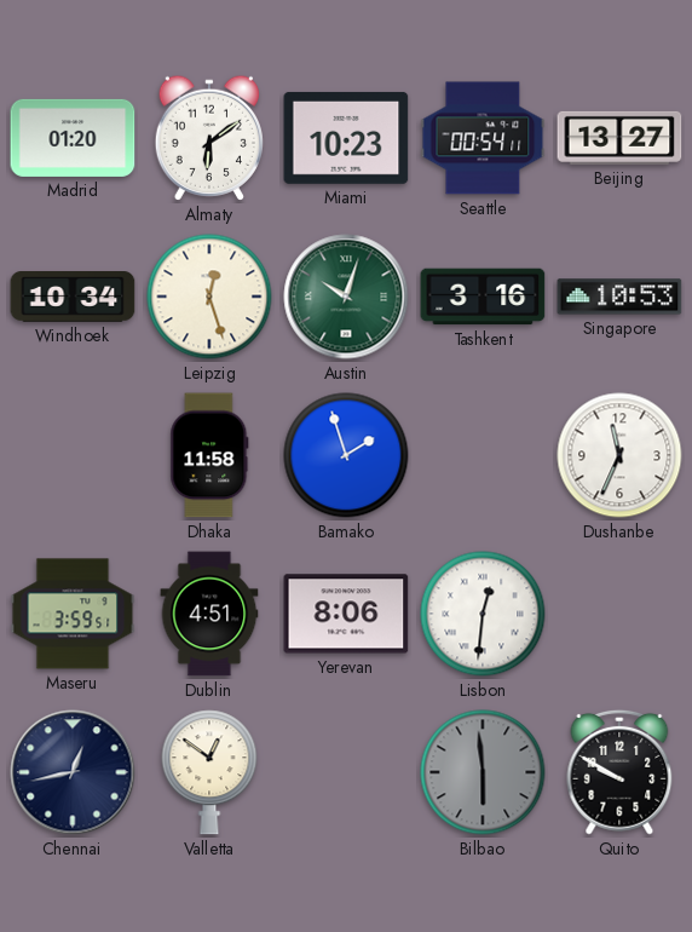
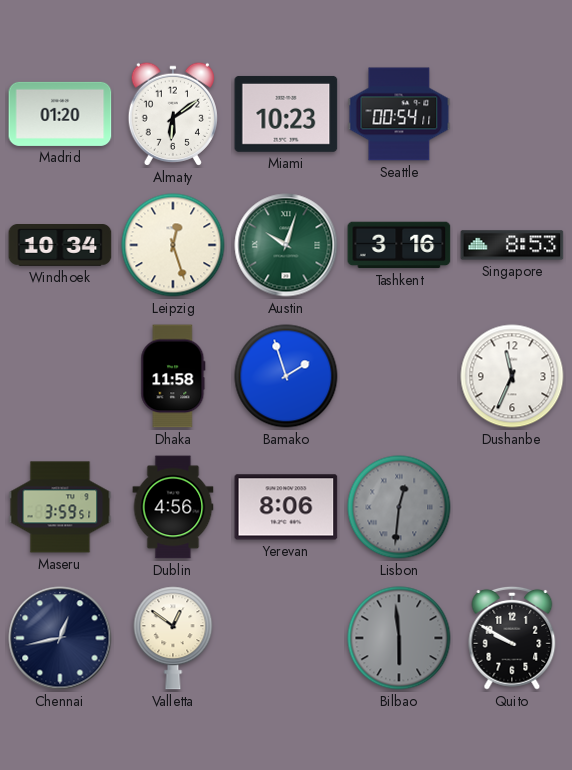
Beijing: 13:27 -> none
Singapore: 10:53 -> 8:53
Dublin: 4:51 -> 4:56
Lisbon dial: white -> grey
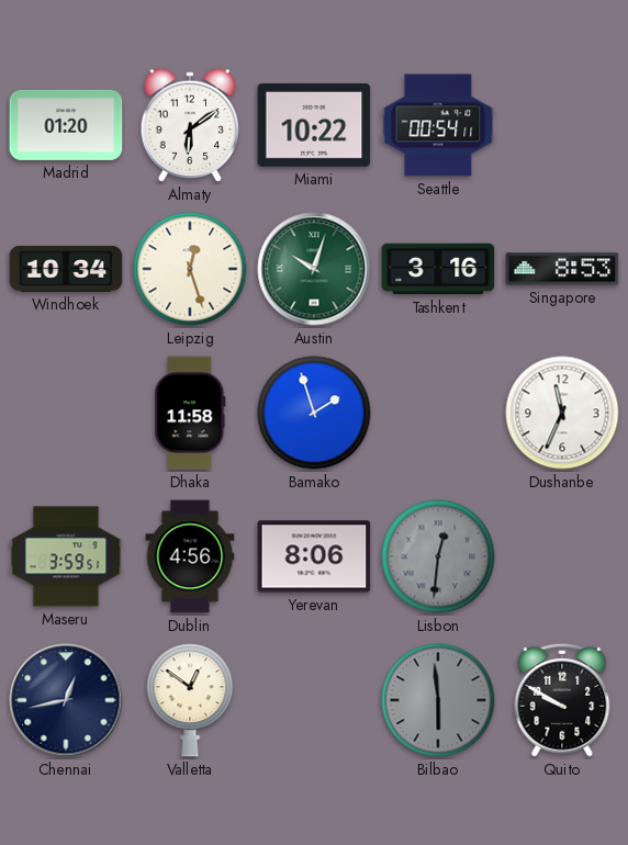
Miami: 10:23 -> 10:22
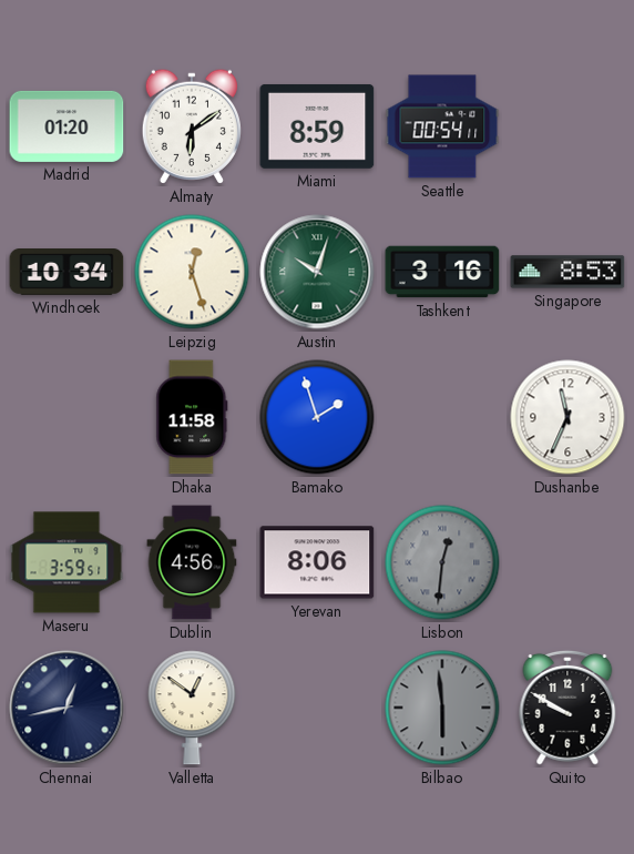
Miami: 10:22 -> 8:59
